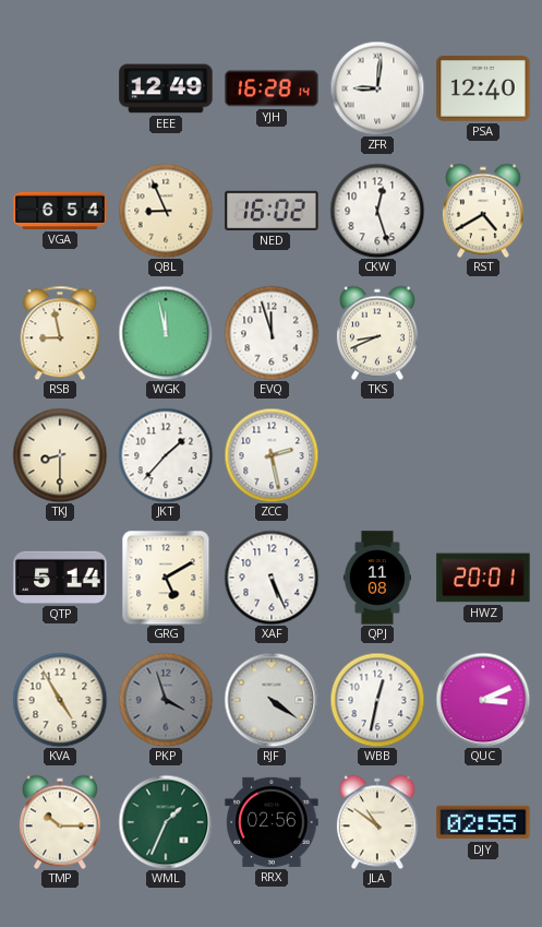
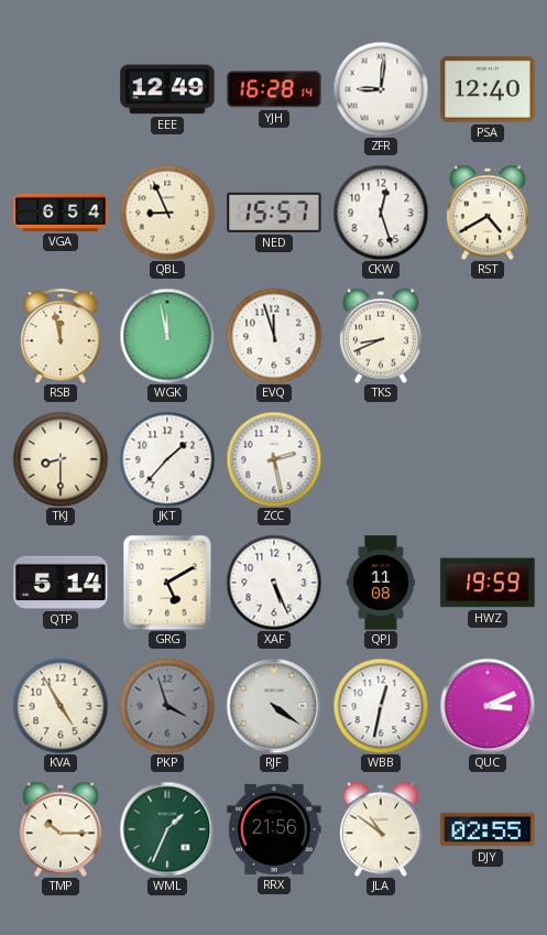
NED: 16:02 -> 15:57
RSB: 8:58 -> 11:58
HWZ: 20:01 -> 19:59
RRX: 02:56 -> 21:56
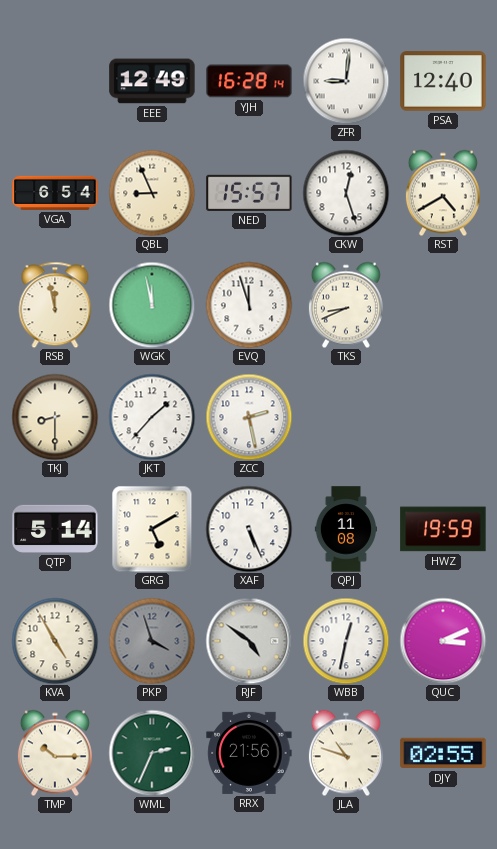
RJF: 4:21 -> 4:51
WML: 1:34 -> 2:34
JLA: 10:51 -> 10:48
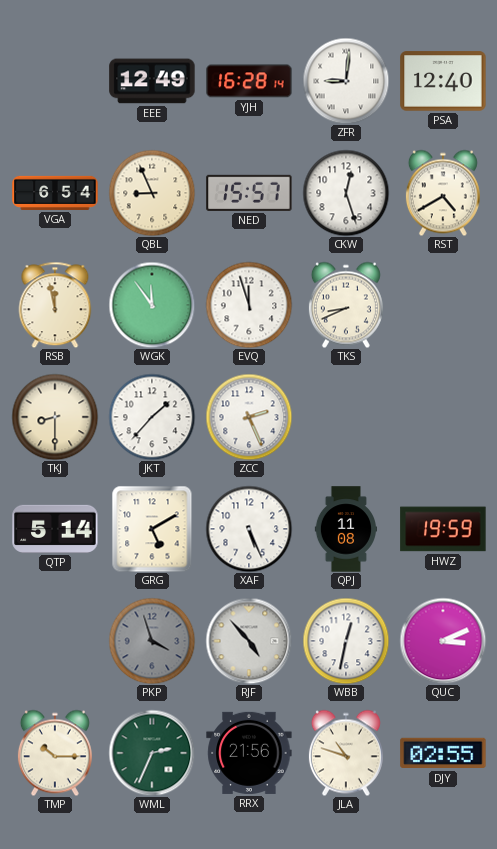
WGK: 11:58 -> 11:54
ZCC: 2:28 -> 2:26
KVA: 4:55 -> none
RJF: 4:51 -> 4:53
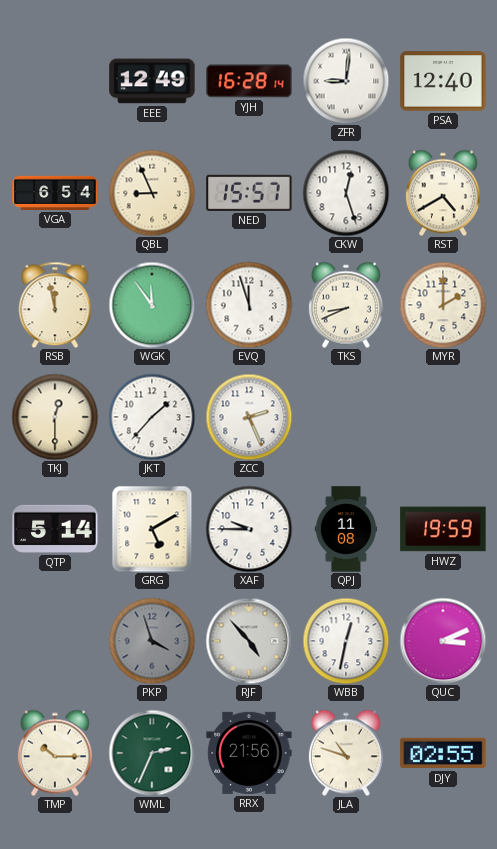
MYR: none -> 2:00
TKJ: 8:30 -> 12:30
XAF: 5:26 -> 9:45
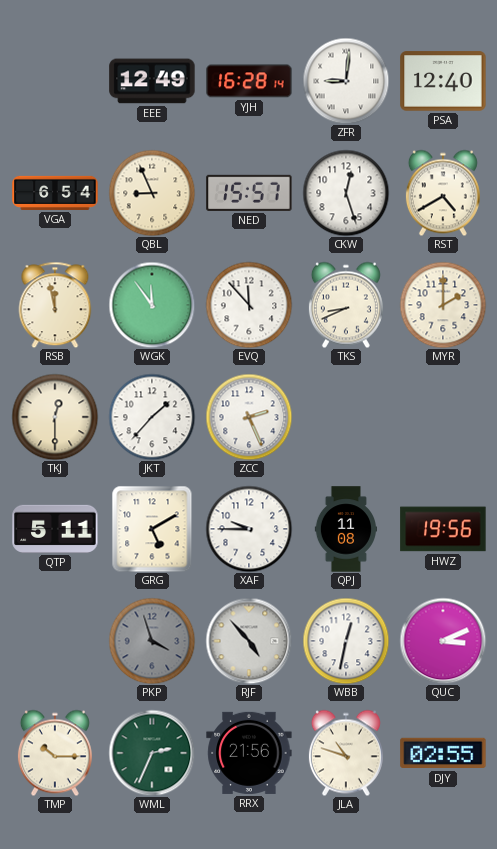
EVQ: 11:57 -> 11:53
QTP: 5:14 -> 5:11
HWZ: 19:59 -> 19:56
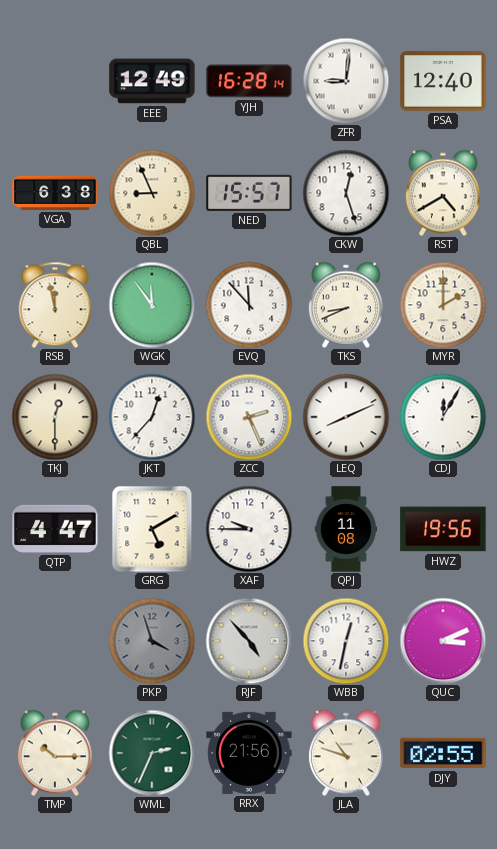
VGA: 6:54 -> 6:38
JKT: 1:37 -> 12:37
LEQ: none -> 8:11
CDJ: none -> 12:05
QTP: 5:11 -> 4:47
